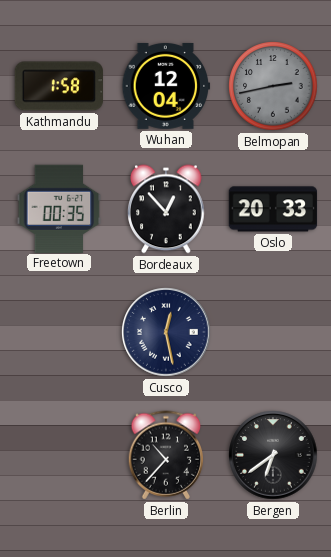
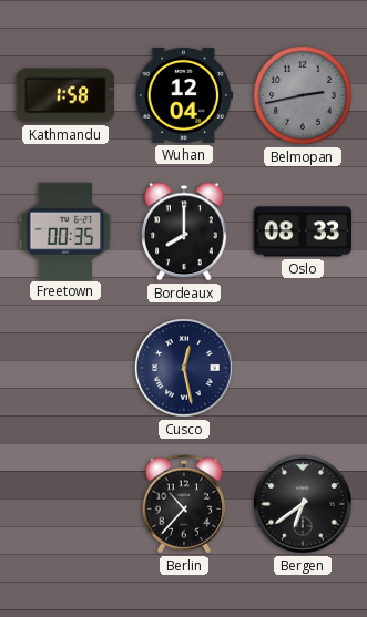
Bordeaux: 12:53 -> 8:00
Oslo: 20:33 -> 08:33
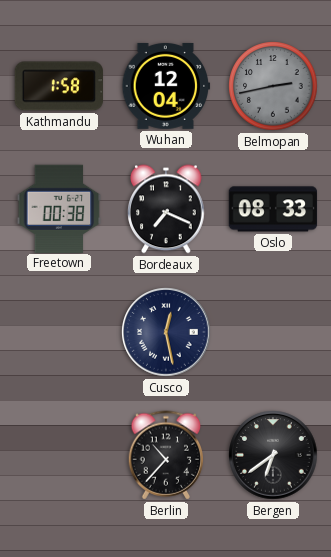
Freetown: 00:35 -> 00:38
Bordeaux: 8:00 -> 7:19
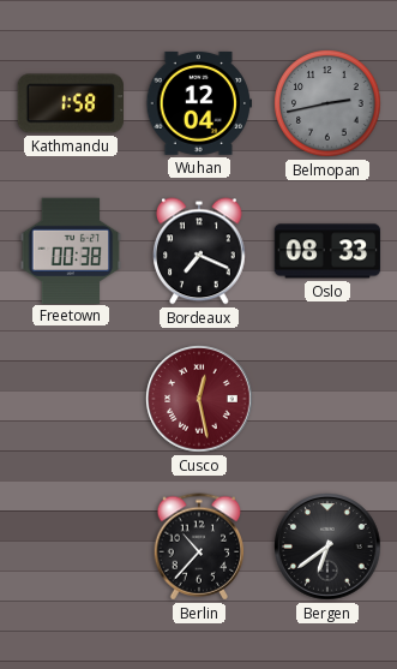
Cusco dial: navy -> burgundy
